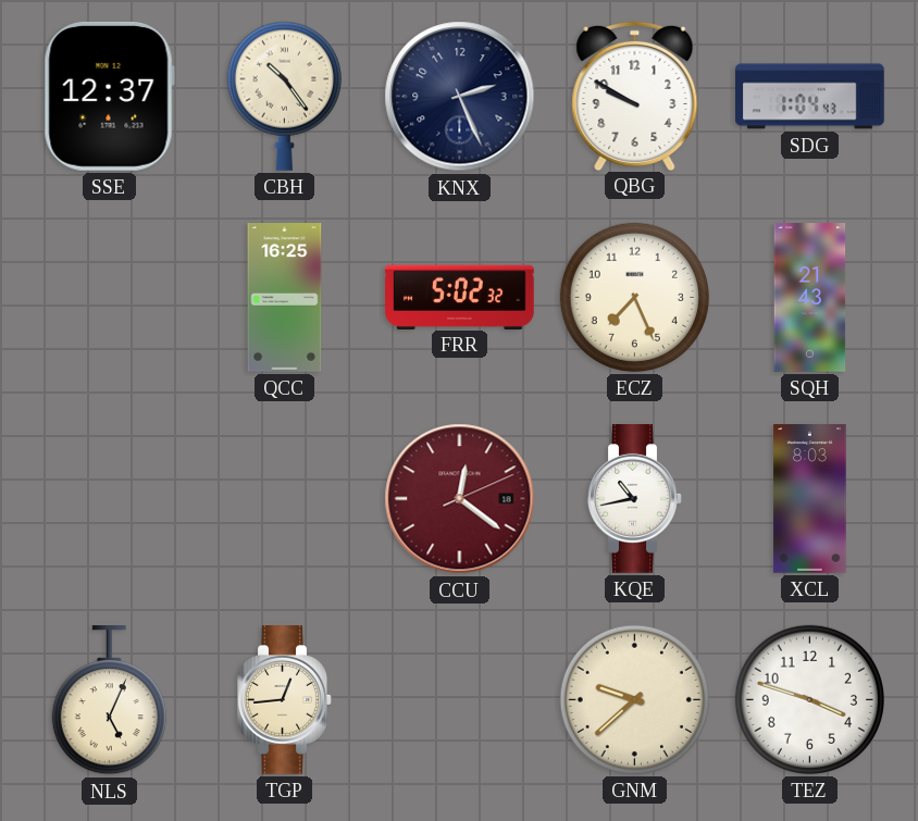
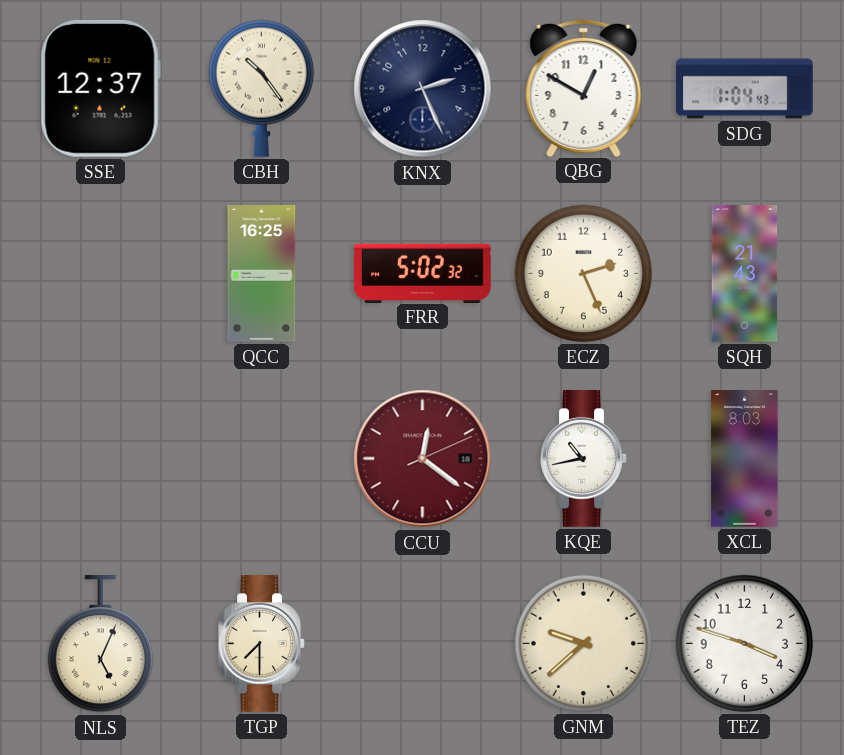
QBG: 9:50 -> 12:50
ECZ: 7:26 -> 2:26
TGP: 12:44 -> 7:30
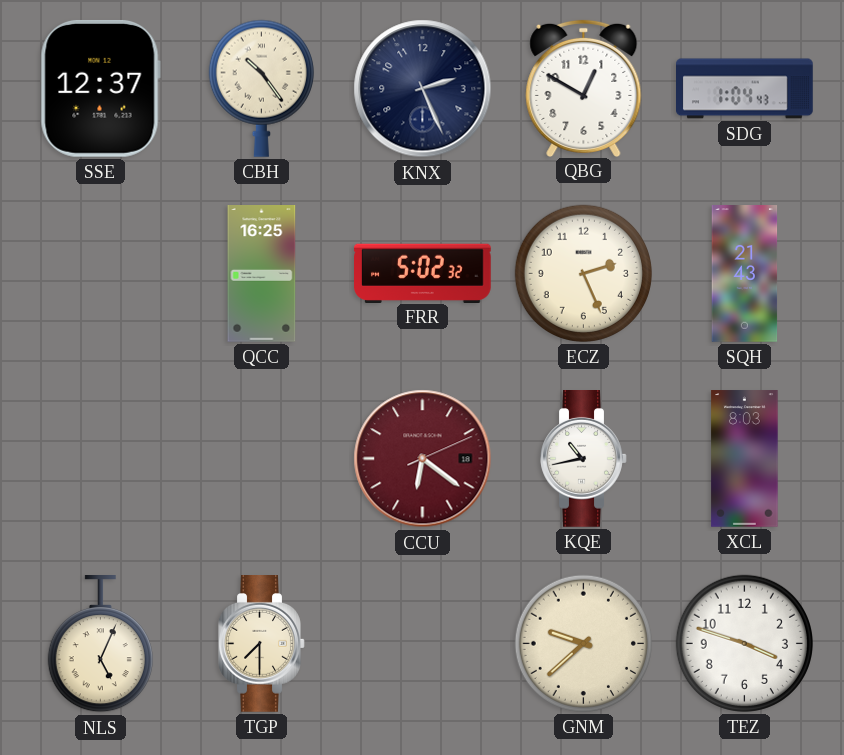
CCU: 12:21 -> 6:21
